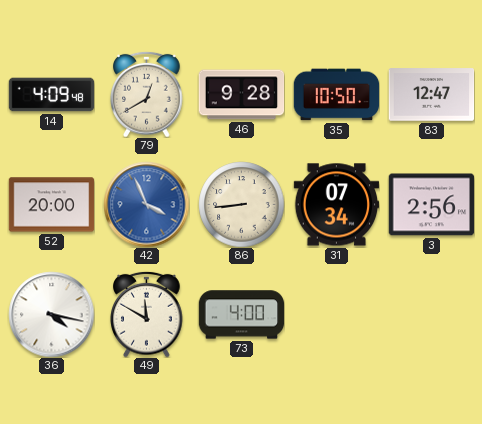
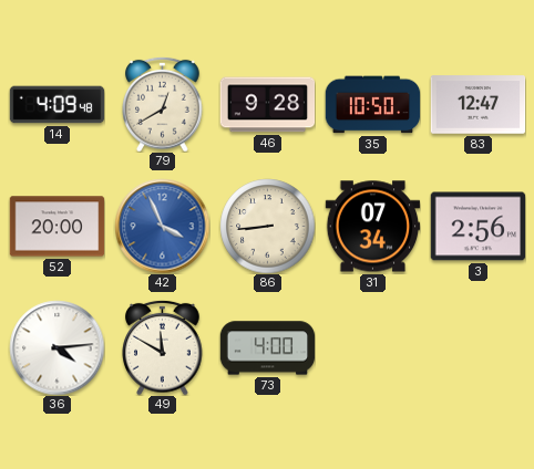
36: 4:17 -> 4:14
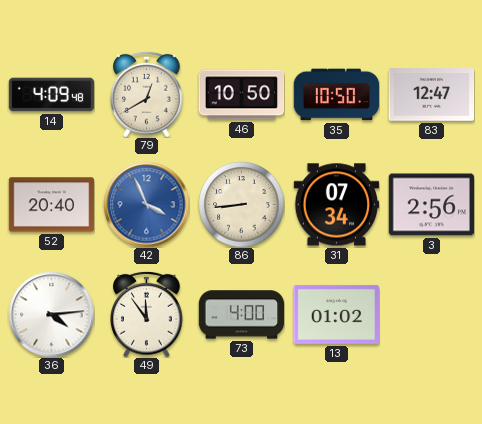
46: 9:28 -> 10:50
52: 20:00 -> 20:40
49: 11:50 -> 11:54
13: none -> 01:02
